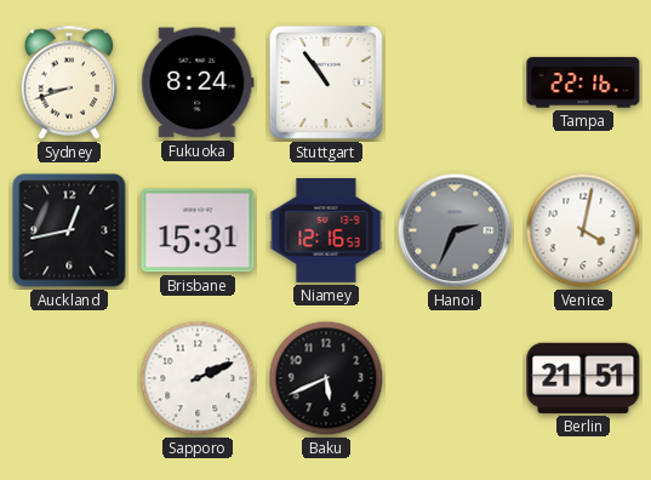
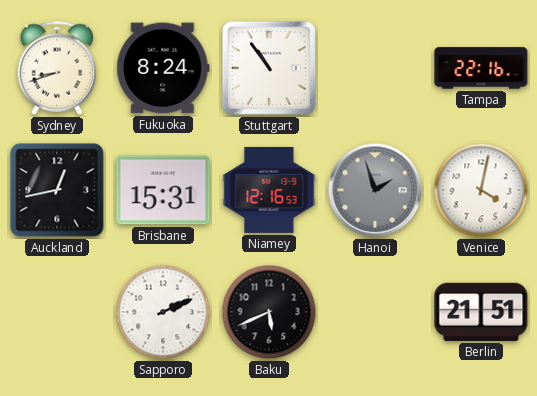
Hanoi: 2:34 -> 1:57
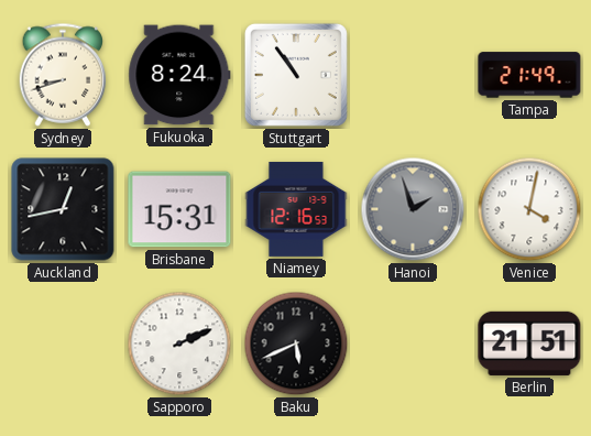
Tampa: 22:16 -> 21:49
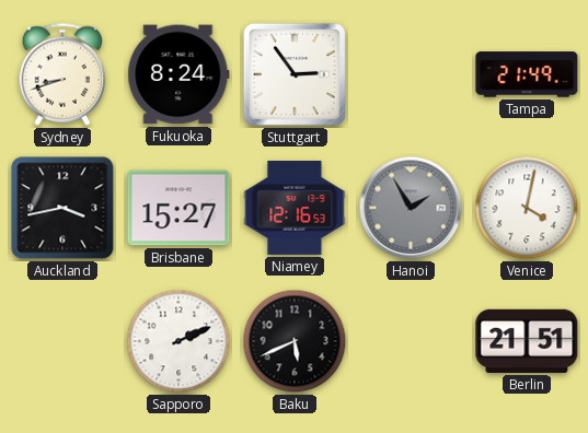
Stuttgart: 10:54 -> 2:54
Auckland: 12:43 -> 3:43
Brisbane: 15:31 -> 15:27
Hanoi: 1:57 -> 1:55
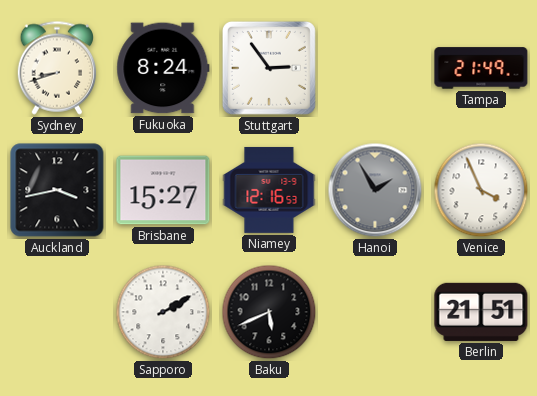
Venice: 4:02 -> 3:56
Sapporo: 2:11 -> 2:10
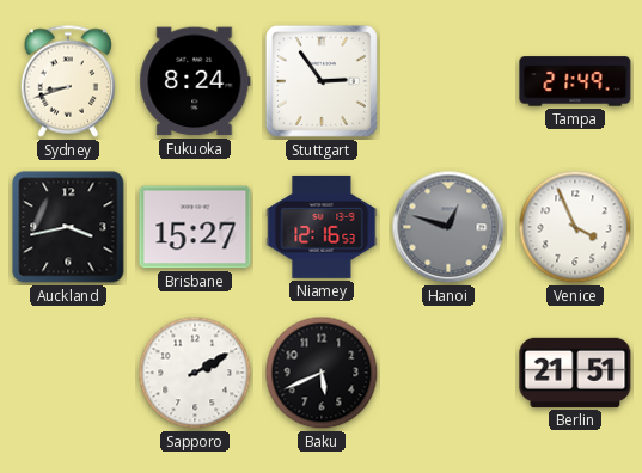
Hanoi: 1:55 -> 12:48
